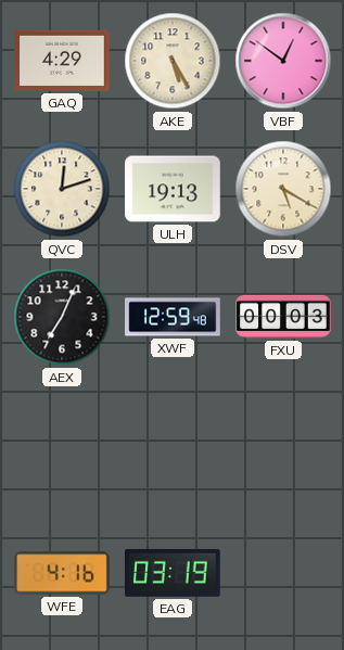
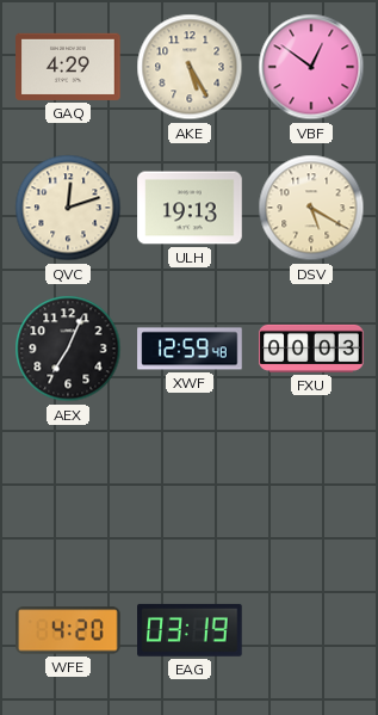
WFE: 4:16 -> 4:20
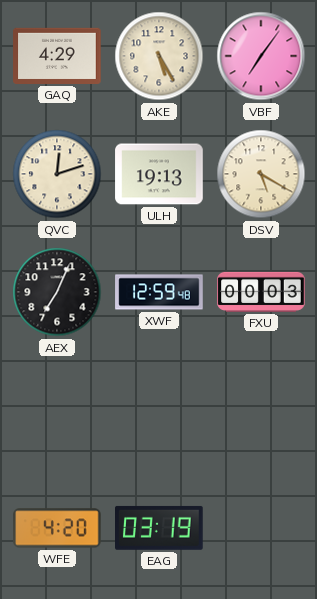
VBF: 12:51 -> 7:06
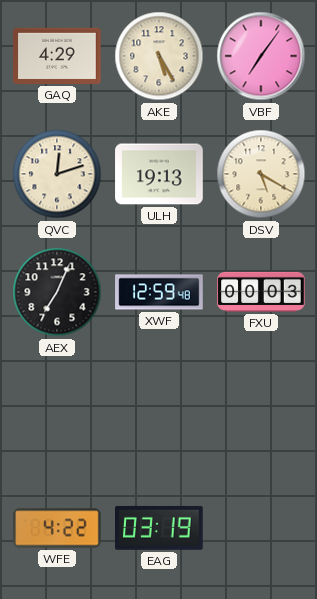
WFE: 4:20 -> 4:22
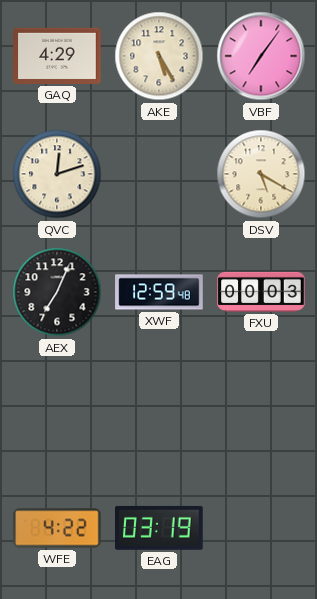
ULH: 19:13 -> none
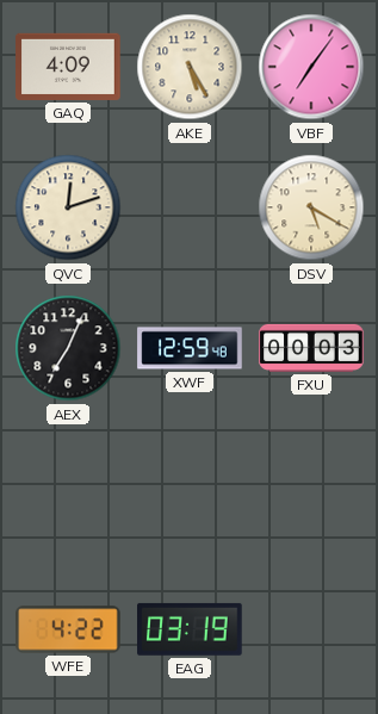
GAQ: 4:29 -> 4:09
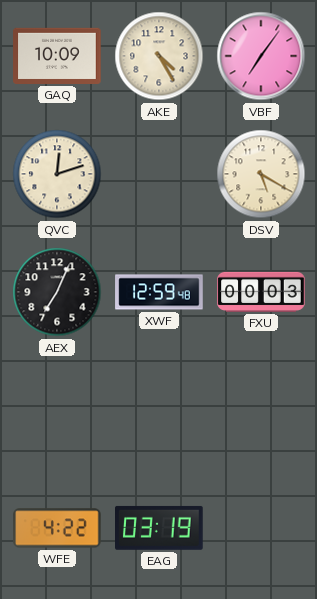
GAQ: 4:09 -> 10:09
AKE: 5:25 -> 4:25
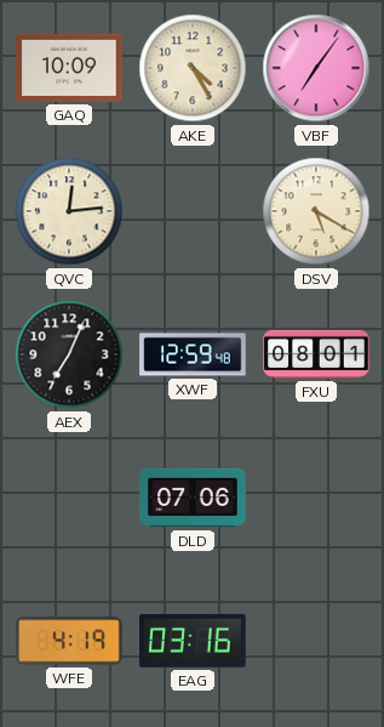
QVC: 12:12 -> 12:14
FXU: 00:03 -> 08:01
DLD: none -> 07:06
WFE: 4:22 -> 4:19
EAG: 03:19 -> 03:16
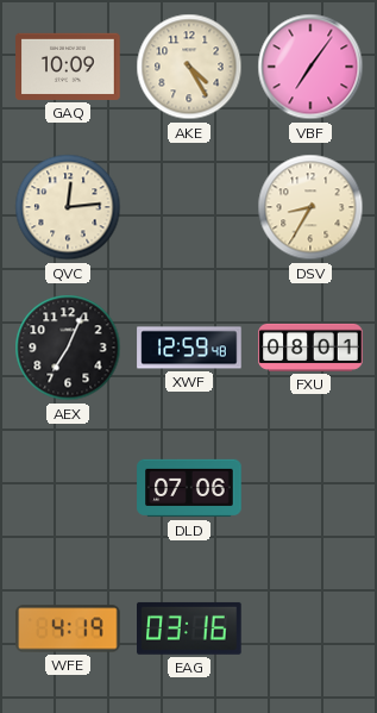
DSV: 5:20 -> 8:35
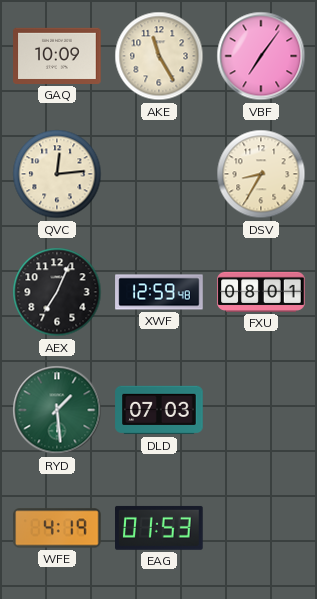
AKE: 4:25 -> 11:25
RYD: none -> 1:29
DLD: 07:06 -> 07:03
EAG: 03:16 -> 01:53
